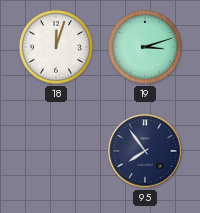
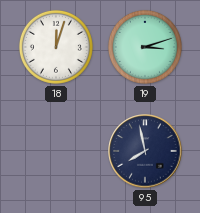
95: 7:54 -> 7:58
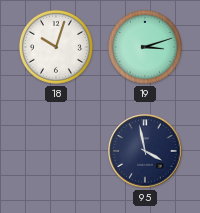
18: 12:03 -> 10:03
95: 7:58 -> 3:58
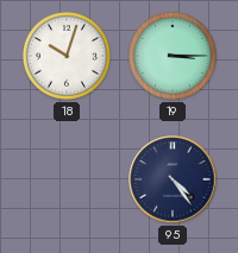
19: 3:12 -> 3:15
95: 3:58 -> 4:24
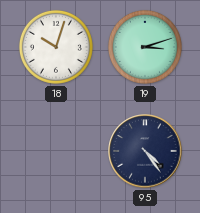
19: 3:15 -> 3:12
